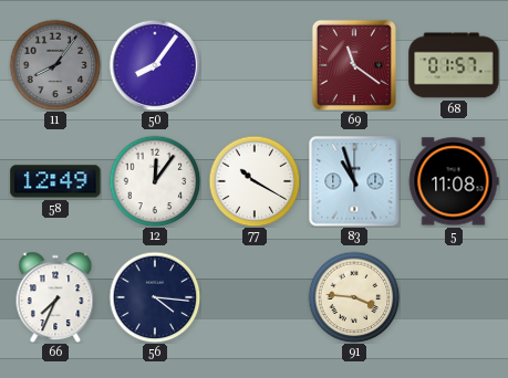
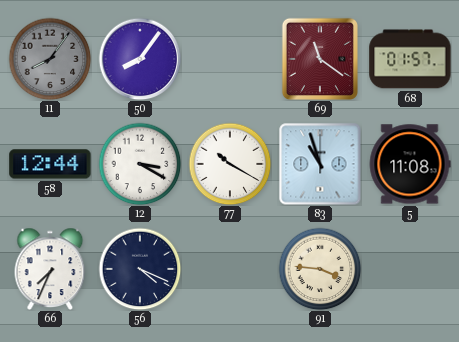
58: 12:49 -> 12:44
12: 12:06 -> 3:20
56: 4:16 -> 4:19
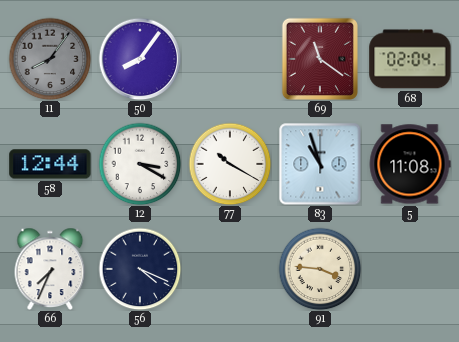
68: 01:57 -> 02:04
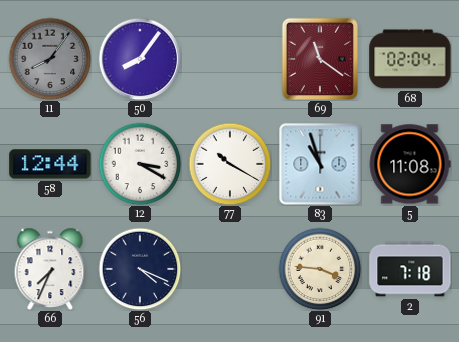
2: none -> 7:18
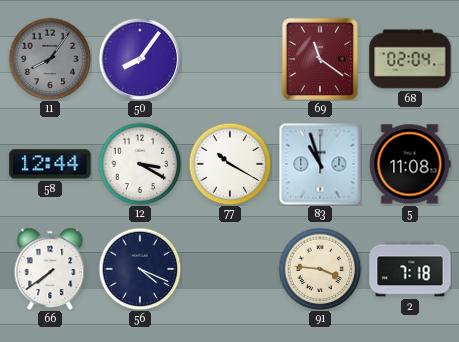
66: 7:34 -> 7:39
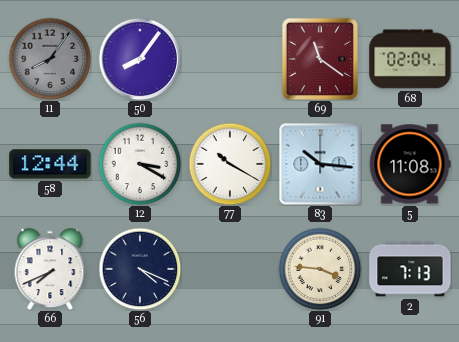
83: 10:57 -> 10:16
66: 7:39 -> 7:41
2: 7:18 -> 7:13
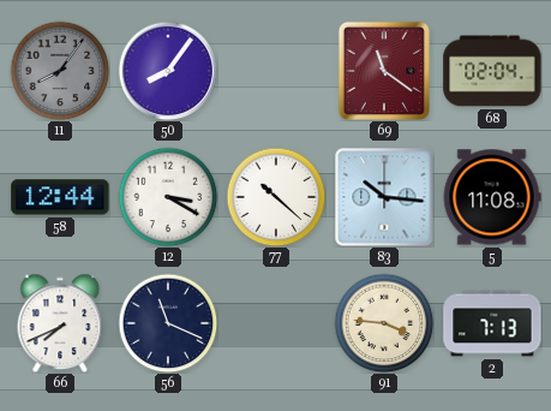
77: 10:20 -> 10:22
56: 4:19 -> 11:19
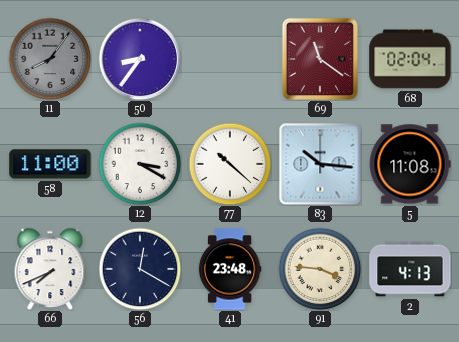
50: 8:06 -> 8:36
58: 12:44 -> 11:00
56: 11:19 -> 12:20
41: none -> 23:48
2: 7:13 -> 4:13
